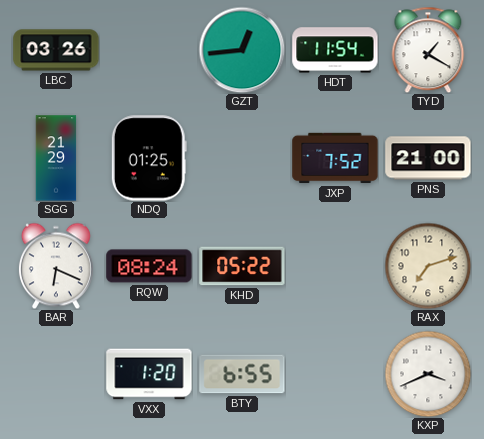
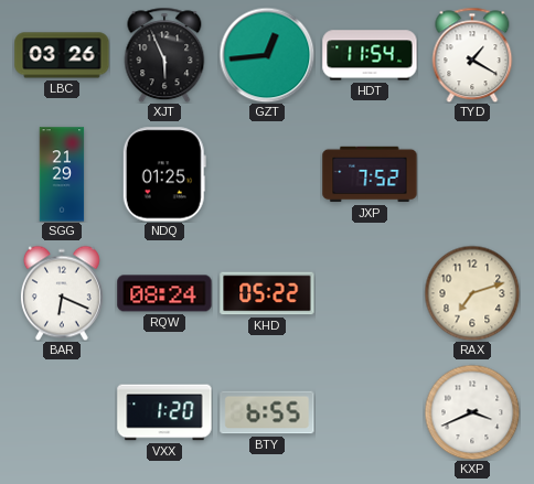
XJT: none -> 5:56
PNS: 21:00 -> none
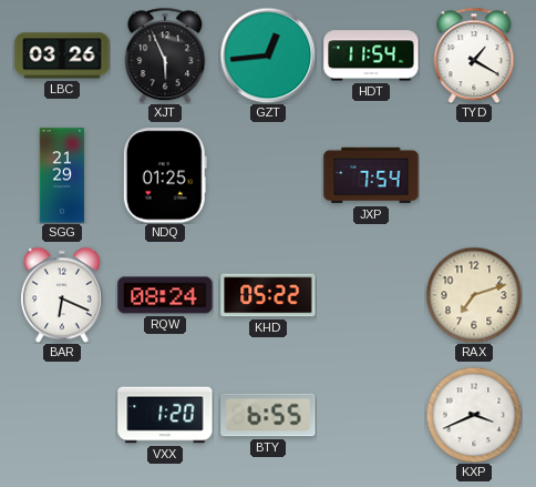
JXP: 7:52 -> 7:54
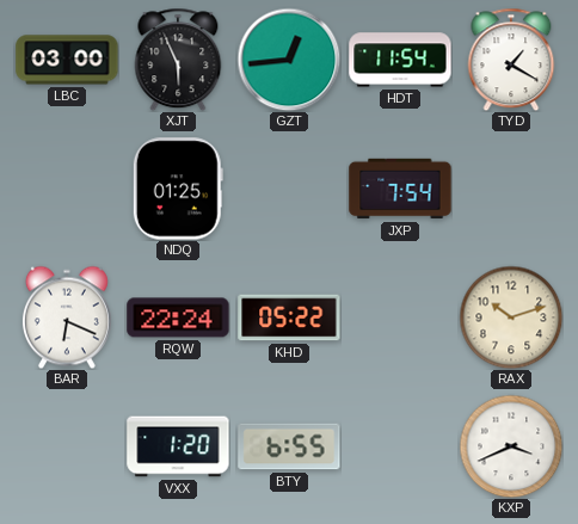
LBC: 03:26 -> 03:00
SGG: 21:29 -> none
RQW: 08:24 -> 22:24
RAX: 7:12 -> 10:12
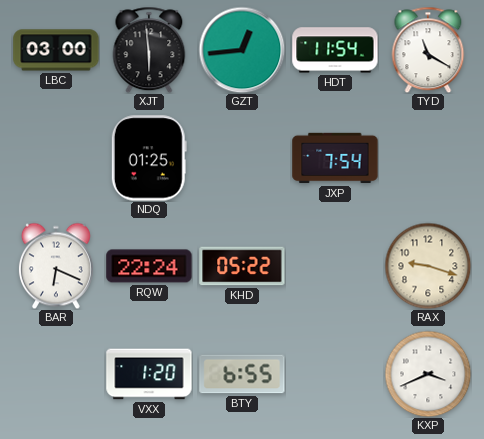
XJT: 5:56 -> 5:59
TYD: 1:20 -> 11:20
RAX: 10:12 -> 9:18
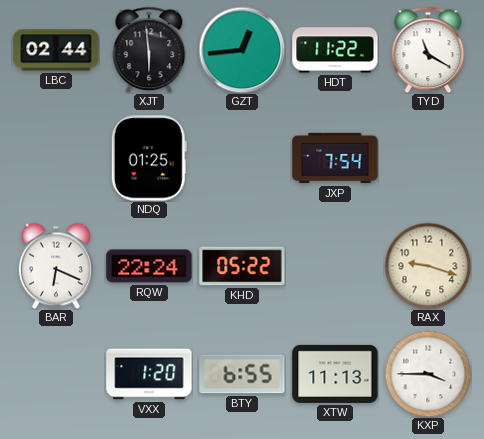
LBC: 03:00 -> 02:44
HDT: 11:54 -> 11:22
XTW: none -> 11:13
KXP: 3:41 -> 3:45
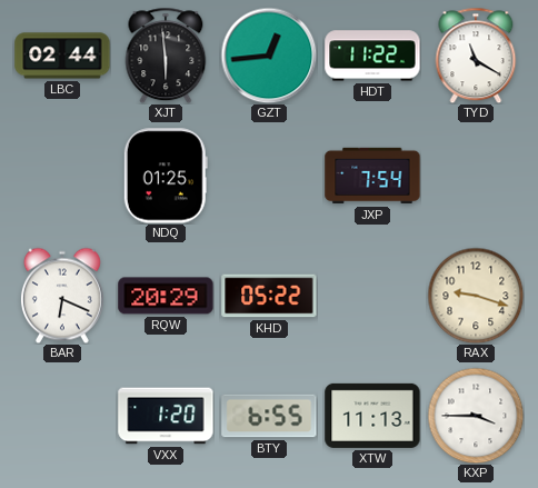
RQW: 22:24 -> 20:29
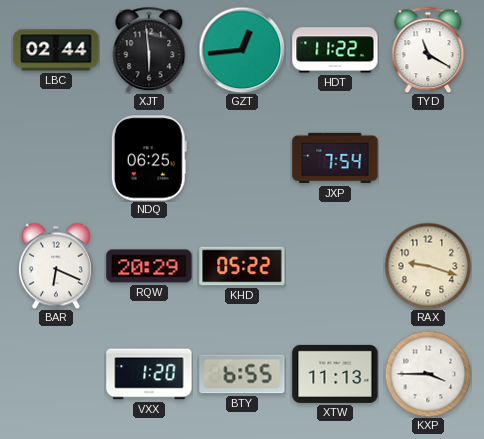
NDQ: 01:25 -> 06:25
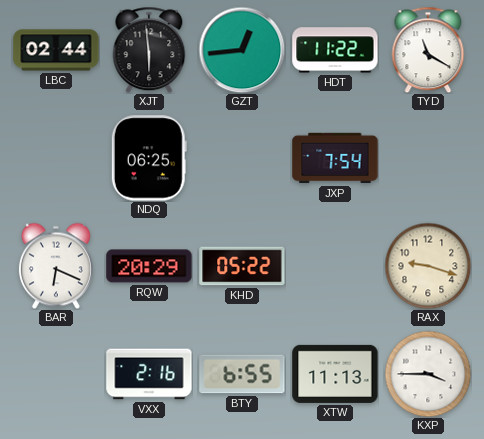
VXX: 1:20 -> 2:16
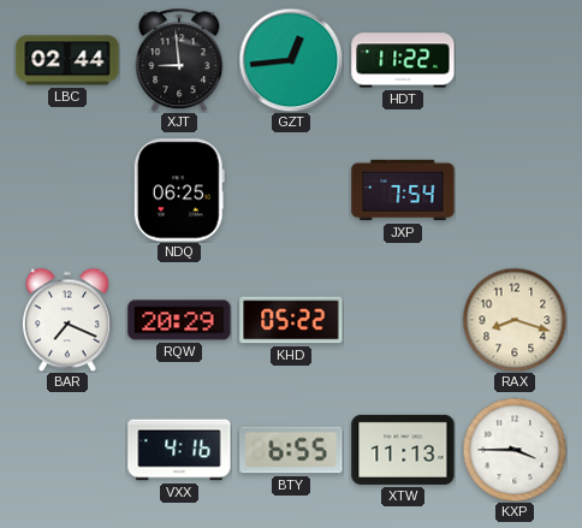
XJT: 5:59 -> 8:59
TYD: 11:20 -> none
BAR: 6:19 -> 7:19
RAX: 9:18 -> 8:18
VXX: 2:16 -> 4:16
